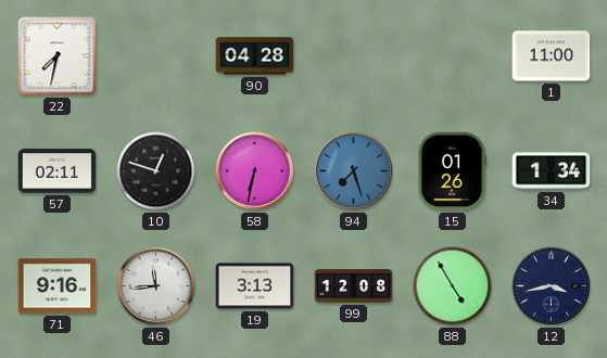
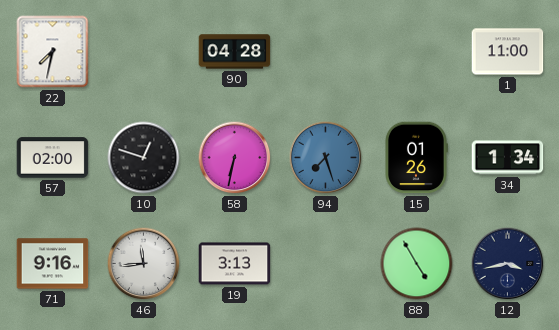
57: 02:11 -> 02:00
99: 12:08 -> none
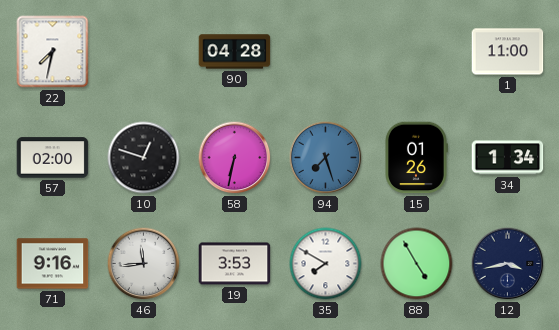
19: 3:13 -> 3:53
35: none -> 7:50
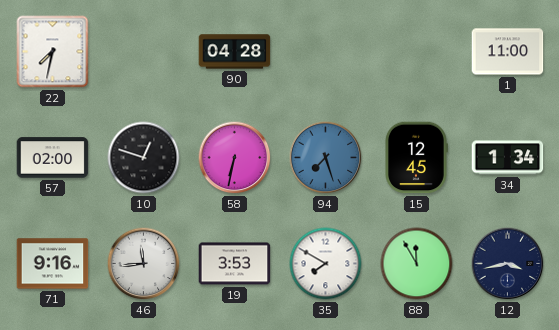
15: 01:26 -> 12:45
88: 4:55 -> 11:55
